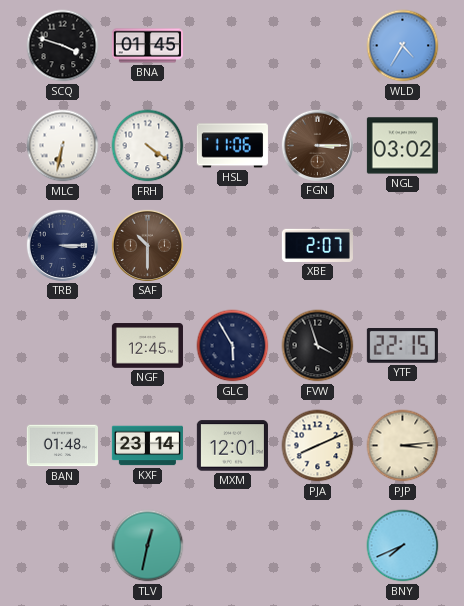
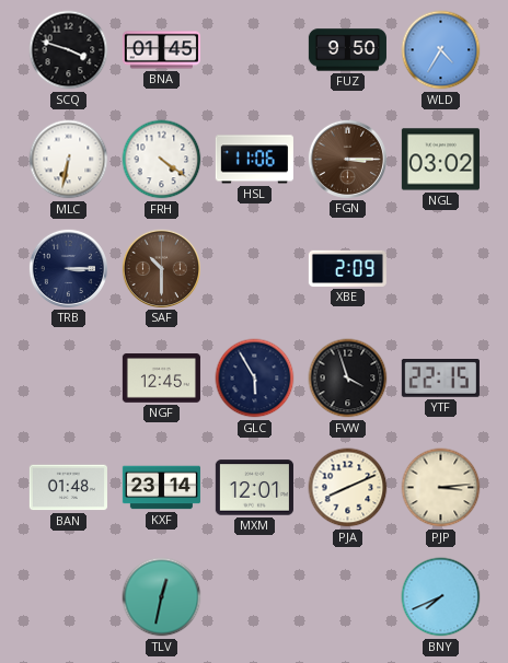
FUZ: none -> 9:50
XBE: 2:07 -> 2:09
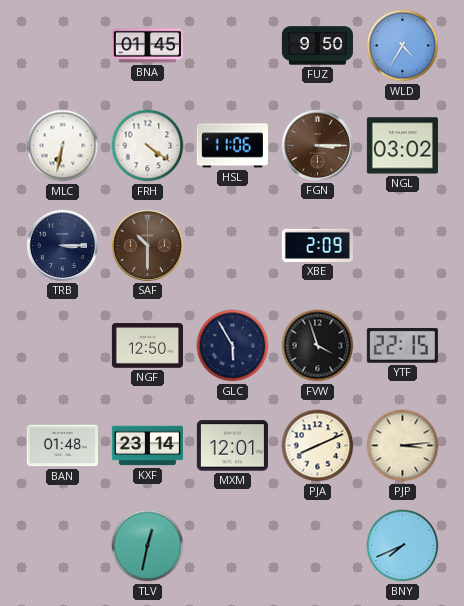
SCQ: 3:48 -> none
NGF: 12:45 -> 12:50
